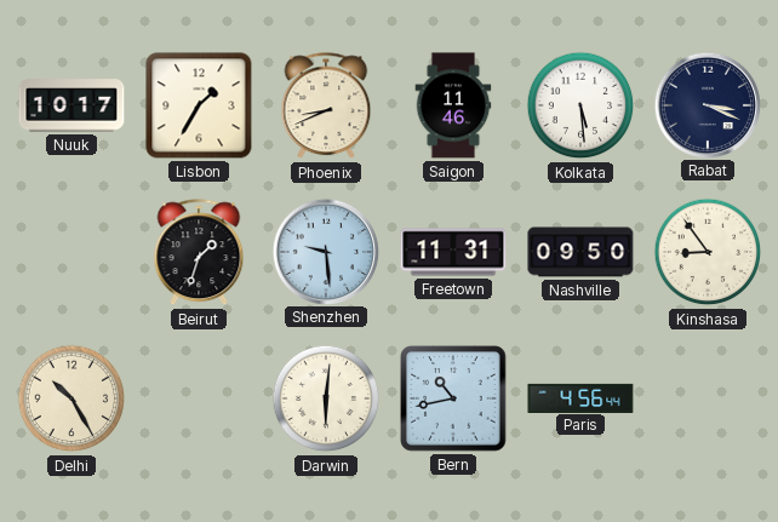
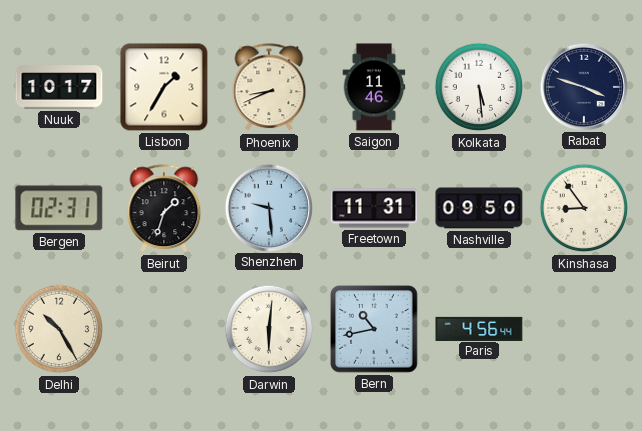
Rabat: 3:19 -> 3:48
Bergen: none -> 02:31
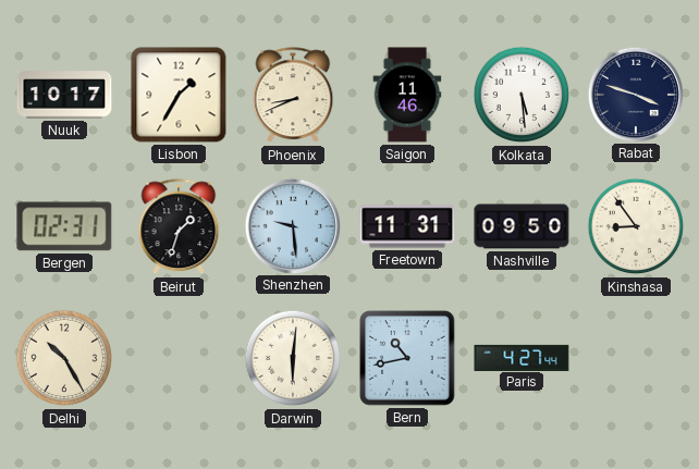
Paris: 4:56 -> 4:27
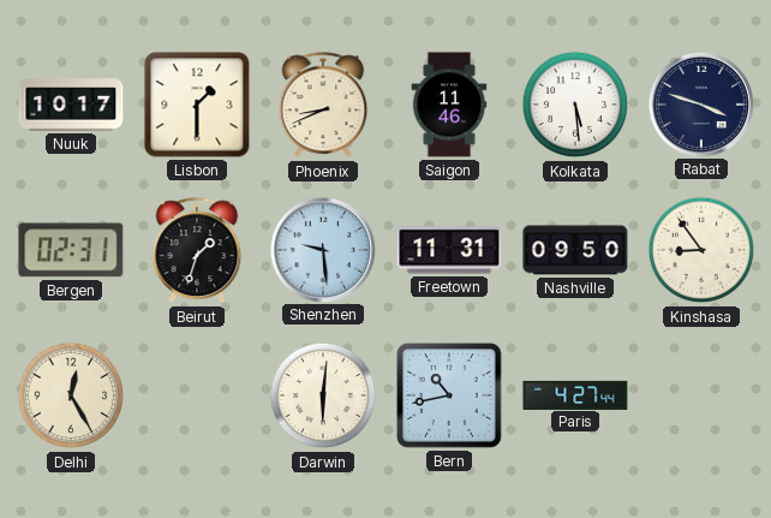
Lisbon: 1:35 -> 1:30
Delhi: 10:25 -> 12:25
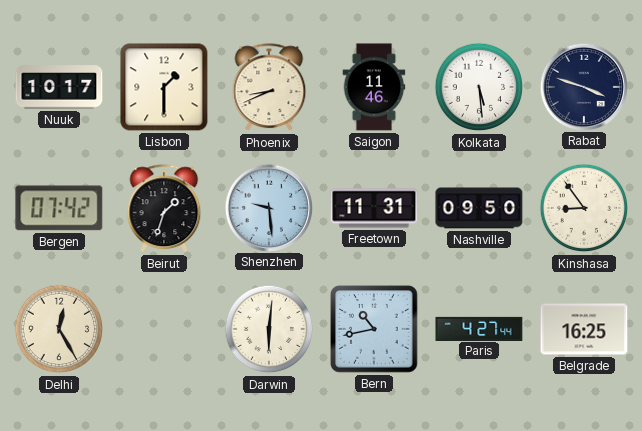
Bergen: 02:31 -> 07:42
Belgrade: none -> 16:25
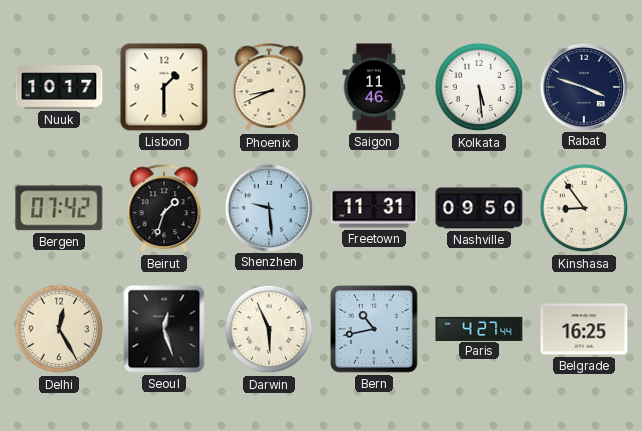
Seoul: none -> 12:27
Darwin: 6:01 -> 5:56
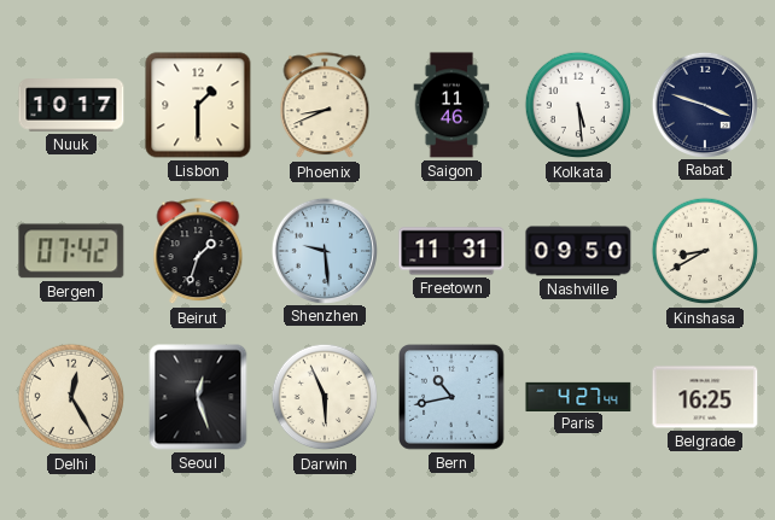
Kinshasa: 8:54 -> 8:40
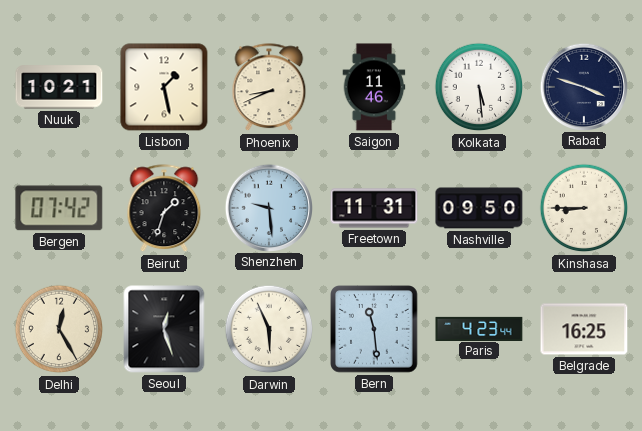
Nuuk: 10:17 -> 10:21
Lisbon: 1:30 -> 1:28
Kinshasa: 8:40 -> 8:45
Bern: 10:43 -> 11:29
Paris: 4:27 -> 4:23
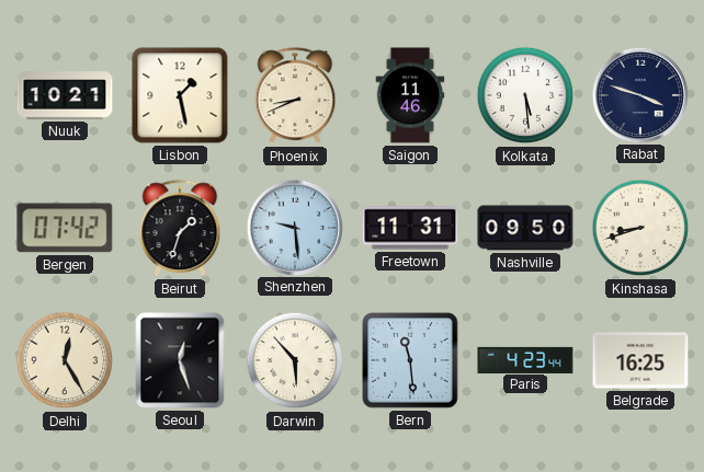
Kinshasa: 8:45 -> 8:42
Darwin: 5:56 -> 5:53
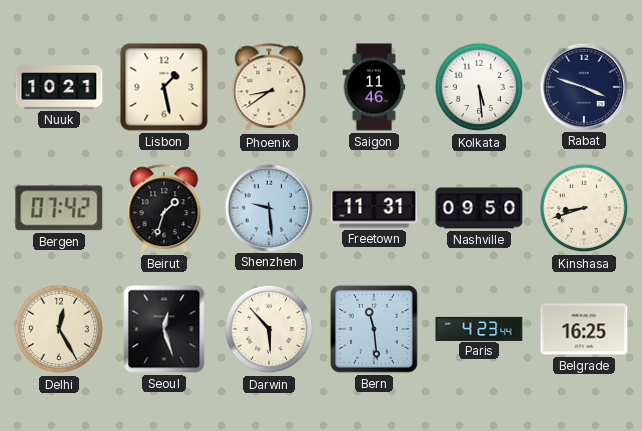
Phoenix: 8:41 -> 8:39
